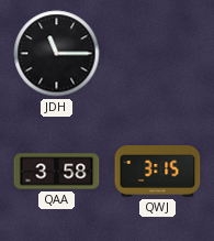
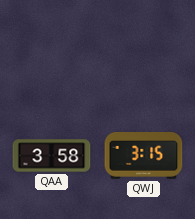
JDH: 11:15 -> none
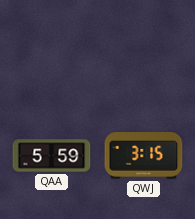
QAA: 3:58 -> 5:59
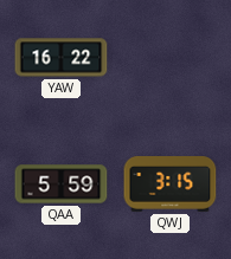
YAW: none -> 16:22
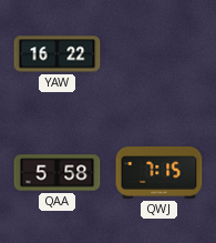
QAA: 5:59 -> 5:58
QWJ: 3:15 -> 7:15
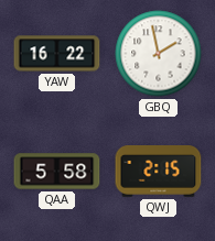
GBQ: none -> 1:58
QWJ: 7:15 -> 2:15
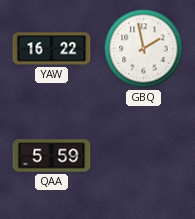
QAA: 5:58 -> 5:59
QWJ: 2:15 -> none
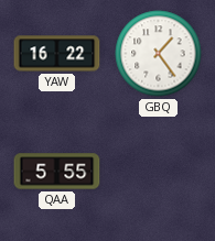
GBQ: 1:58 -> 1:24
QAA: 5:59 -> 5:55
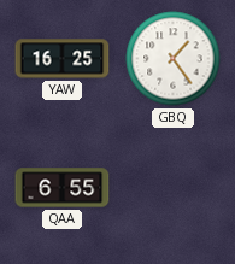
YAW: 16:22 -> 16:25
QAA: 5:55 -> 6:55
